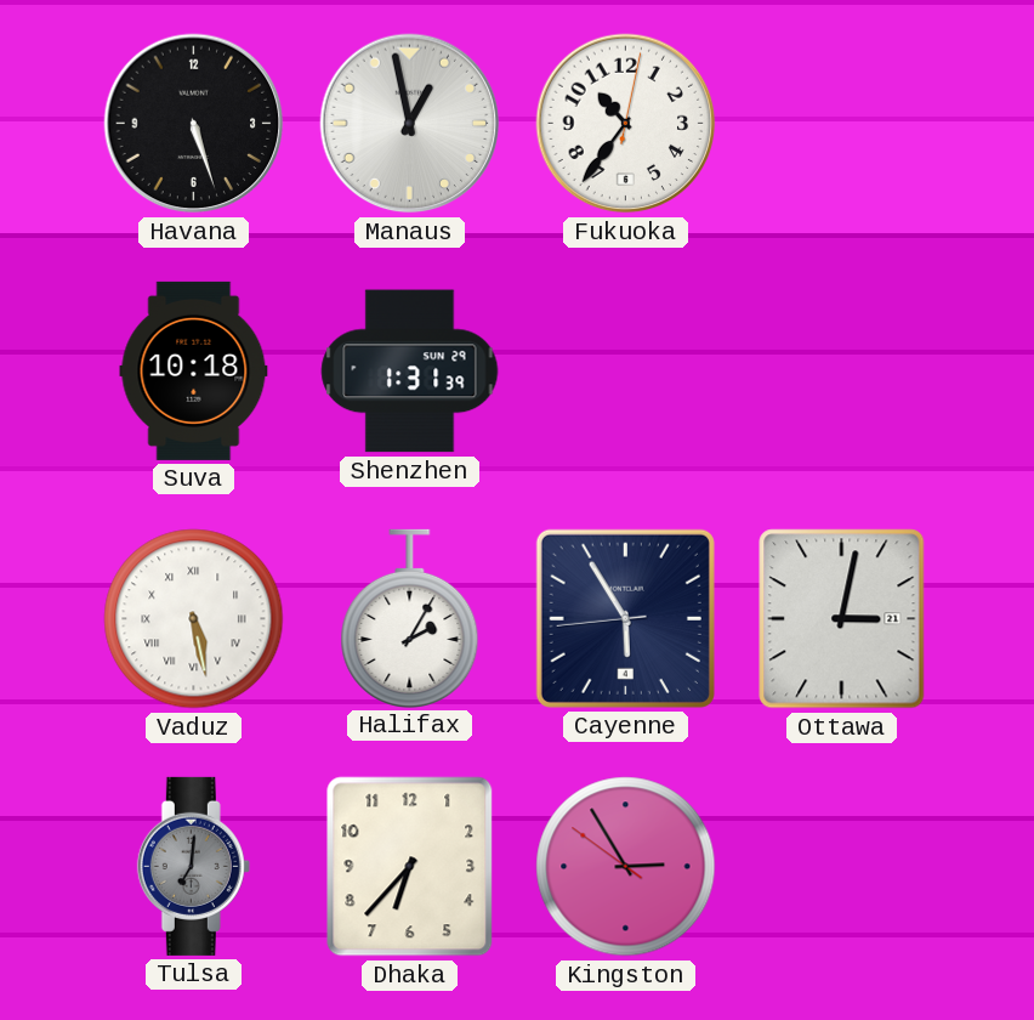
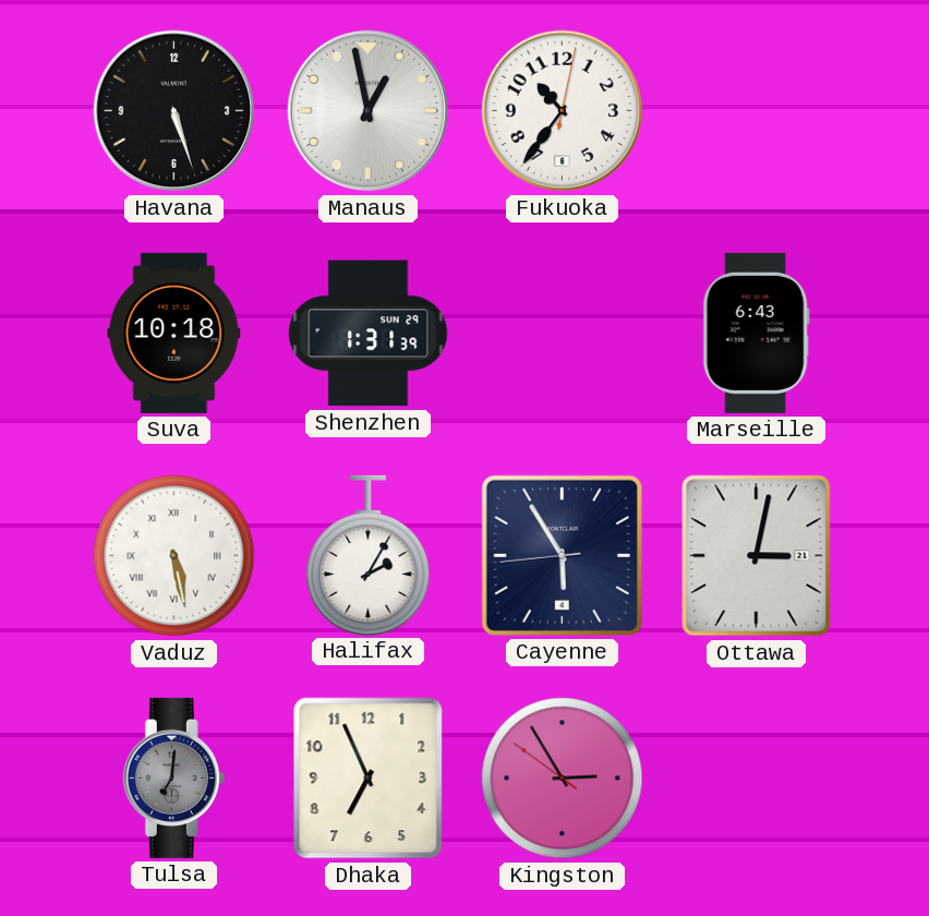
Marseille: none -> 6:43
Dhaka: 6:37 -> 6:56
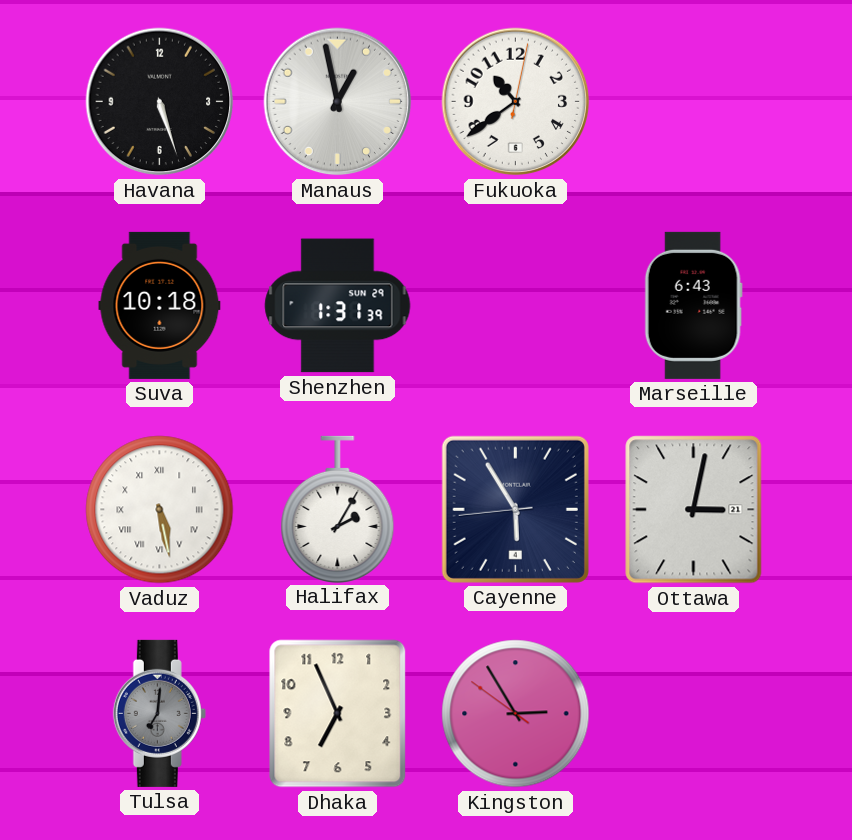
Fukuoka: 10:36 -> 10:39
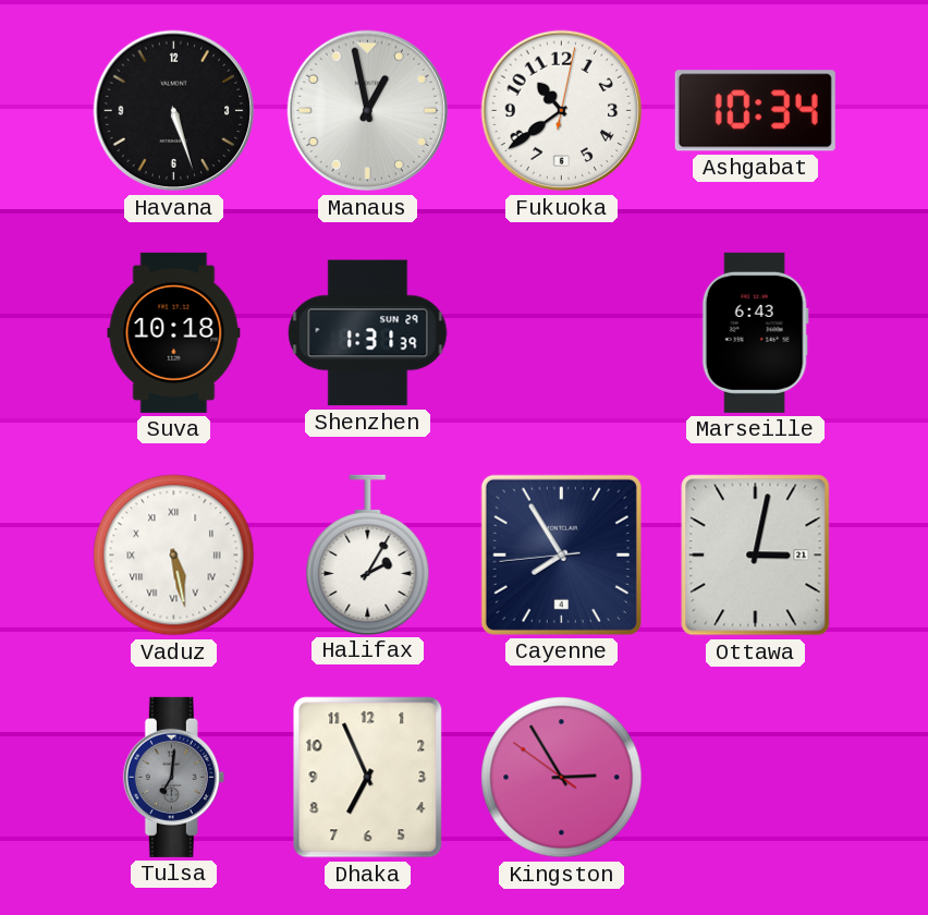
Ashgabat: none -> 10:34
Cayenne: 5:54 -> 7:54
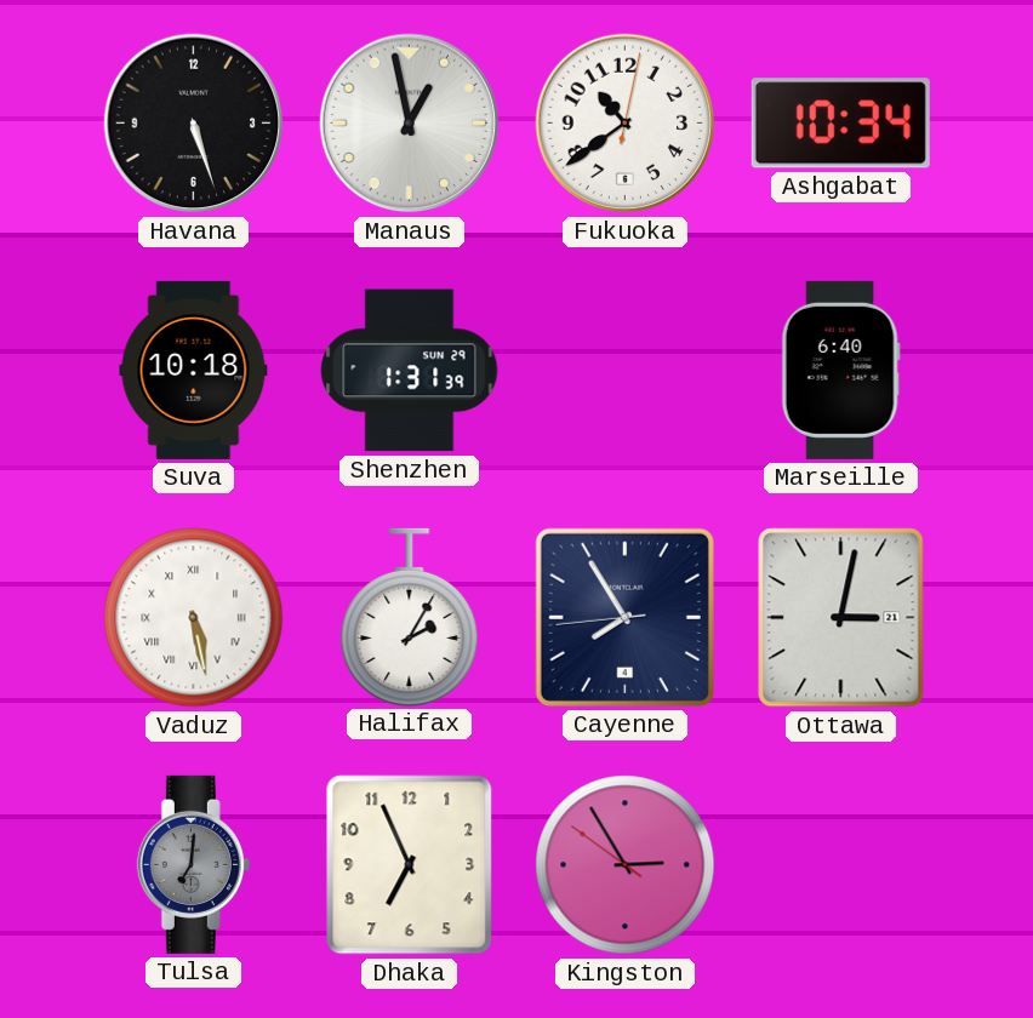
Marseille: 6:43 -> 6:40
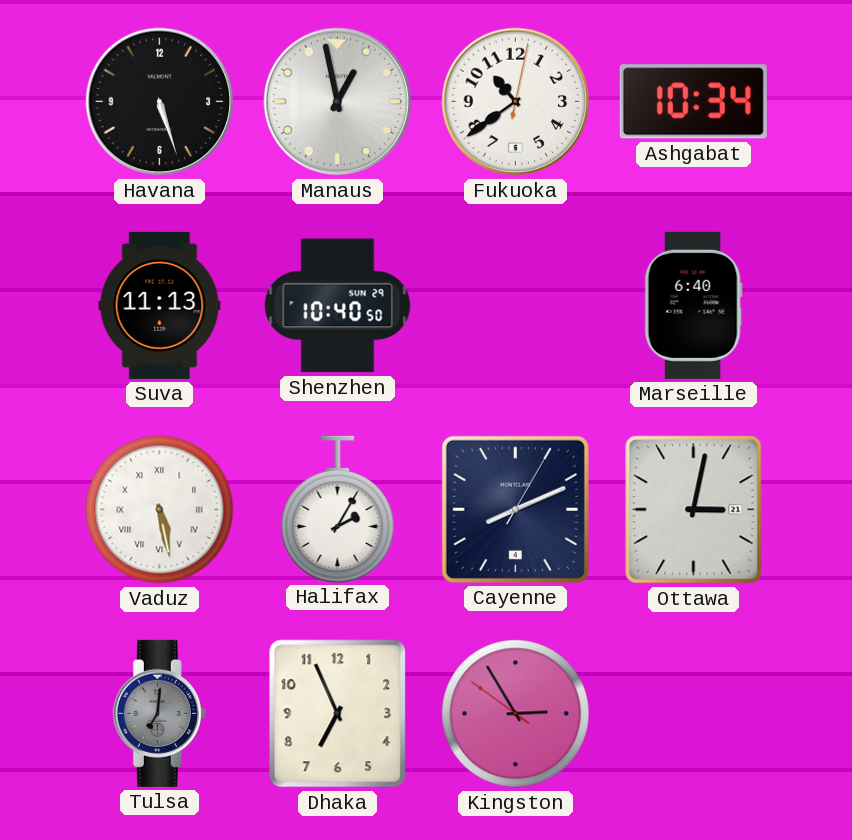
Suva: 10:18 -> 11:13
Shenzhen: 1:31 -> 10:40
Cayenne: 7:54 -> 8:11
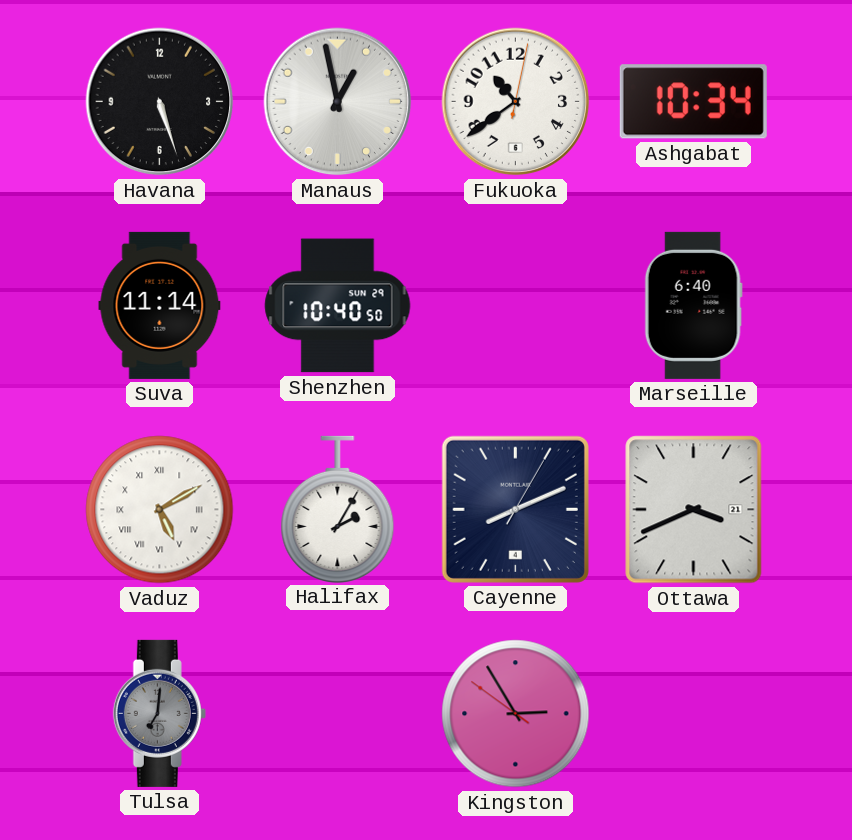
Suva: 11:13 -> 11:14
Vaduz: 5:28 -> 5:10
Ottawa: 3:02 -> 3:41
Dhaka: 6:56 -> none
